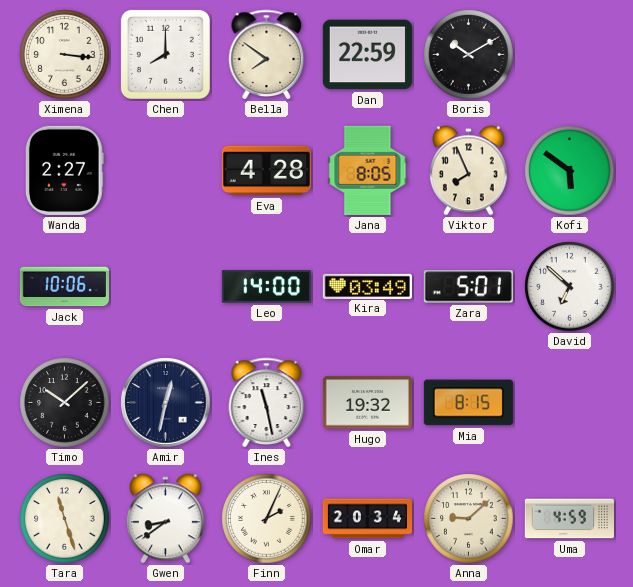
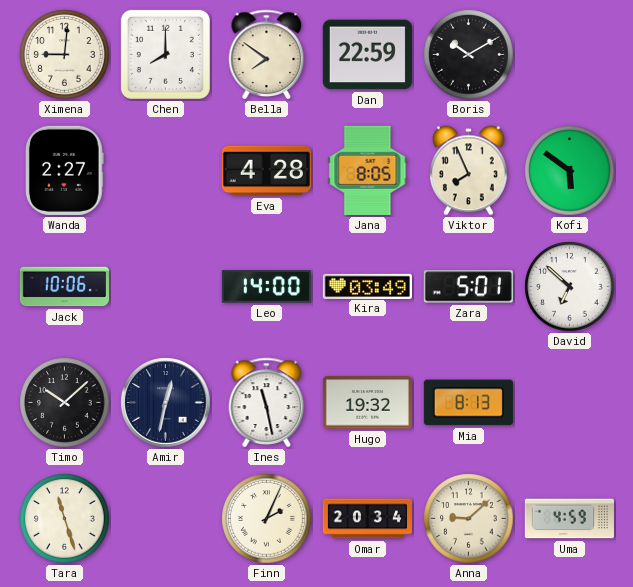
Ximena: 3:16 -> 9:01
Mia: 8:15 -> 8:13
Gwen: 8:39 -> none
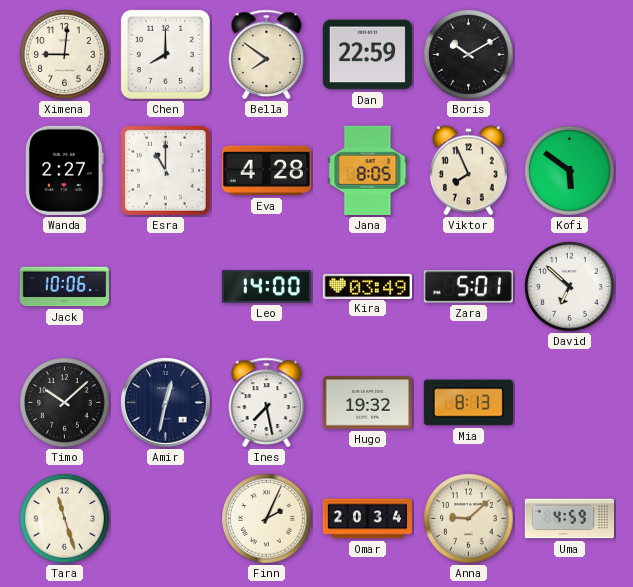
Esra: none -> 11:00
Ines: 11:28 -> 7:28
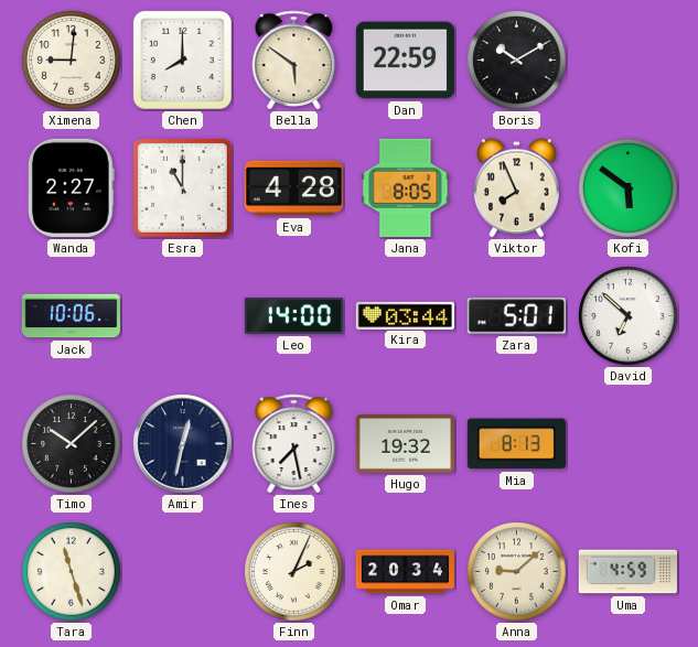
Bella: 7:51 -> 5:51
Kira: 03:49 -> 03:44
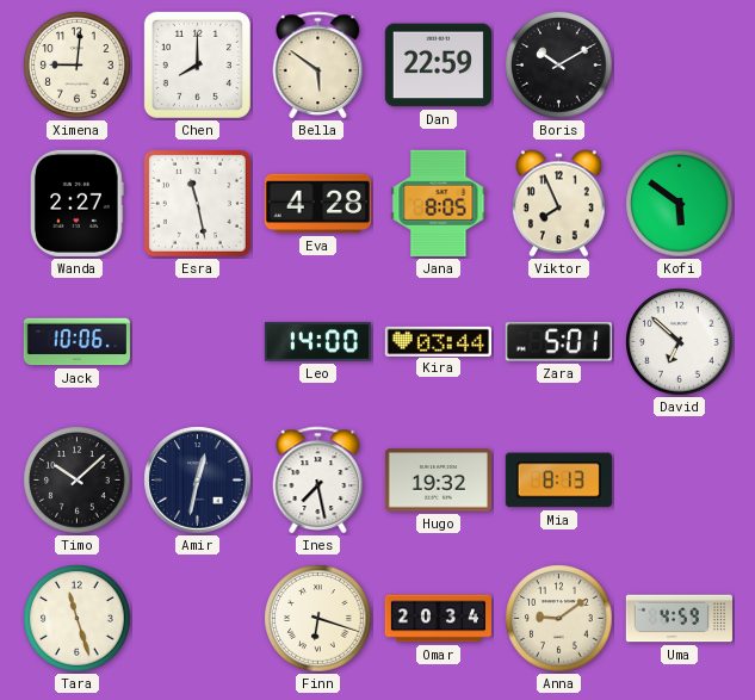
Esra: 11:00 -> 11:28
Finn: 2:04 -> 6:18
Anna: 9:08 -> 9:09
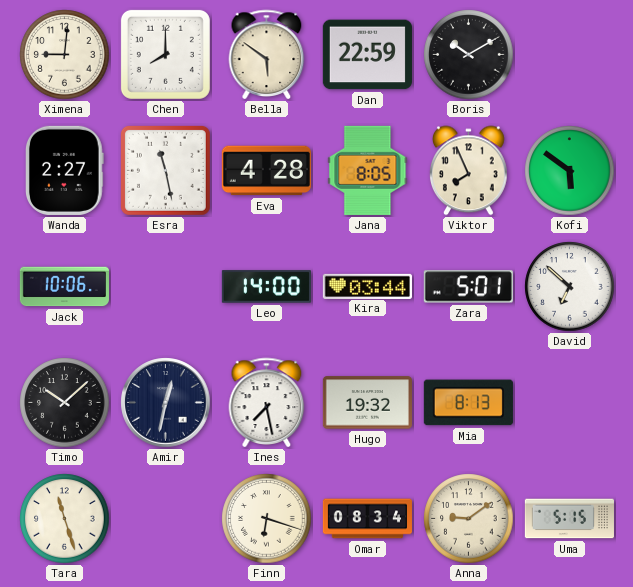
Omar: 20:34 -> 08:34
Uma: 4:59 -> 5:15
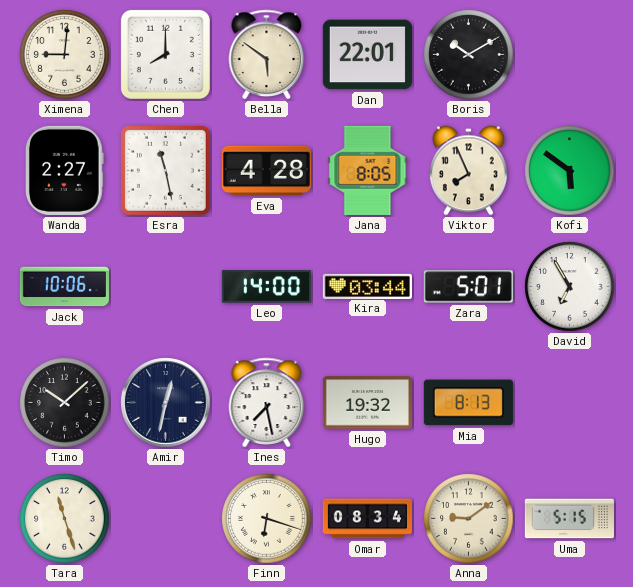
Dan: 22:59 -> 22:01
David: 6:52 -> 6:55
